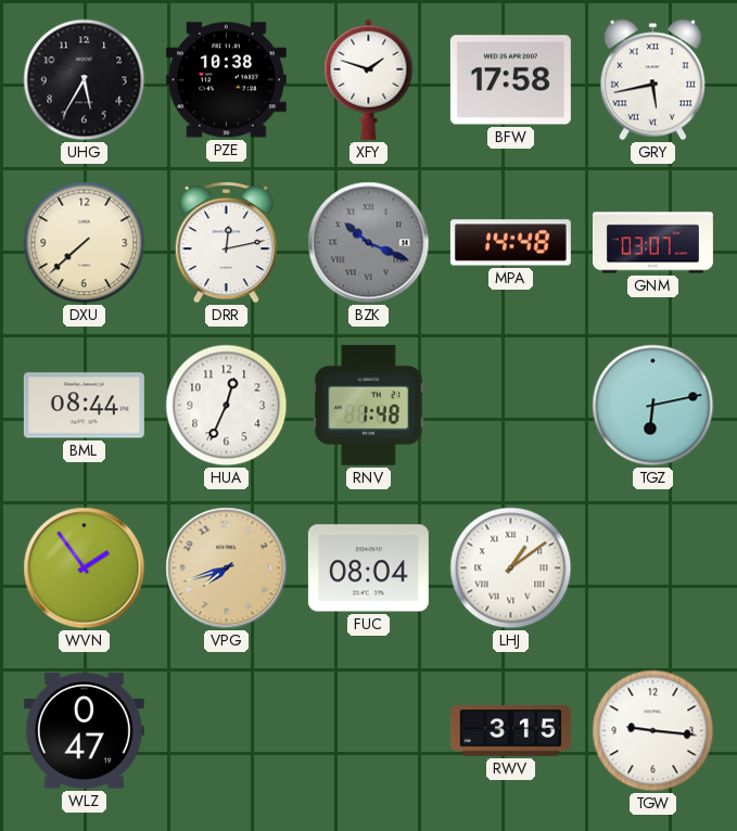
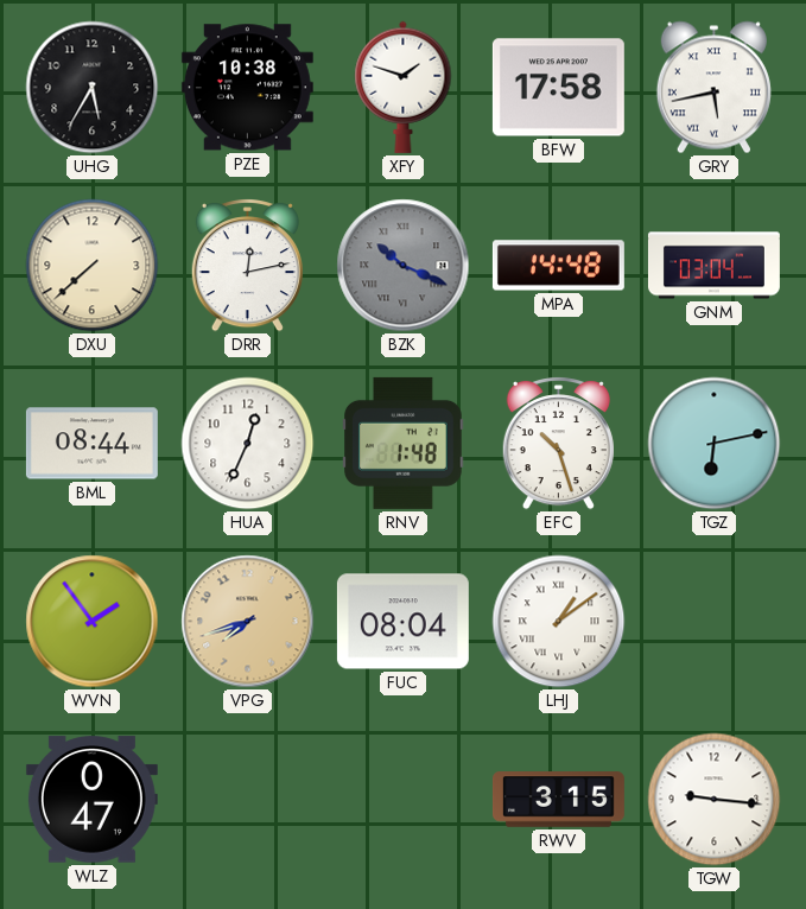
GNM: 03:07 -> 03:04
EFC: none -> 10:27
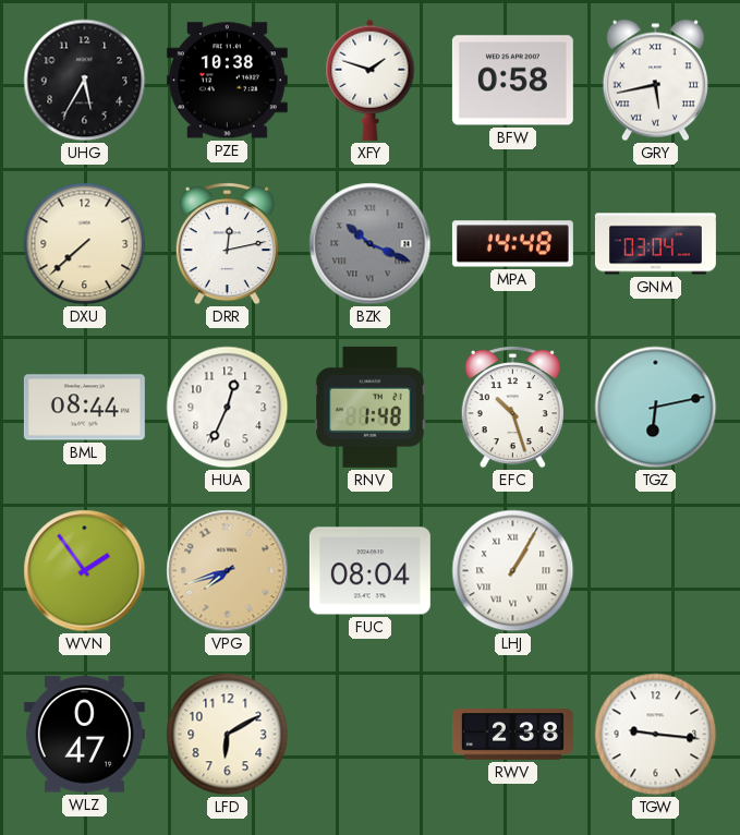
BFW: 17:58 -> 0:58
LHJ: 1:09 -> 1:05
LFD: none -> 6:10
RWV: 3:15 -> 2:38
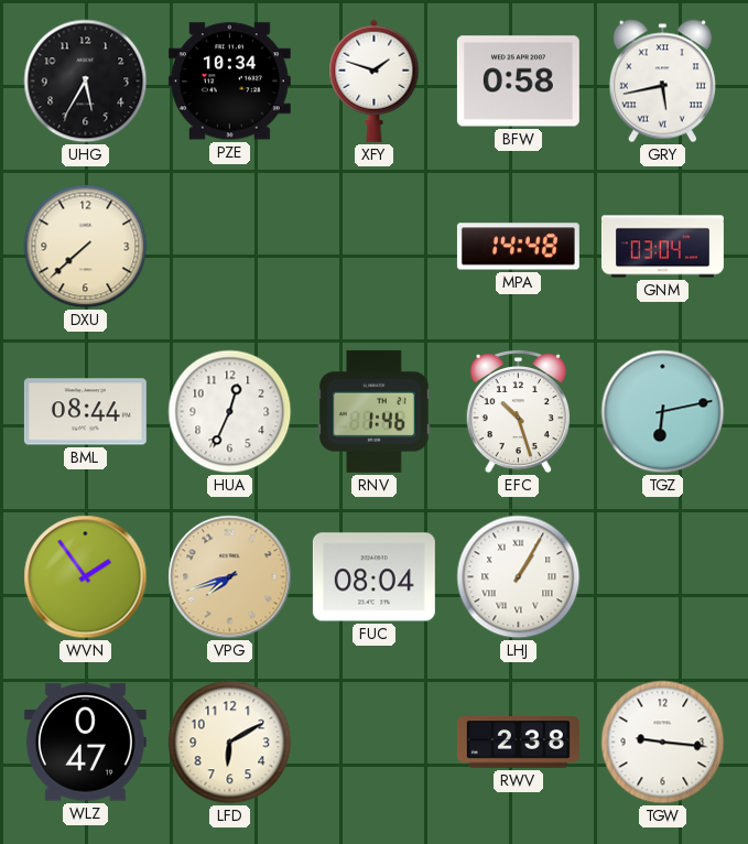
PZE: 10:38 -> 10:34
DRR: 12:13 -> none
BZK: 10:19 -> none
RNV: 1:48 -> 1:46
